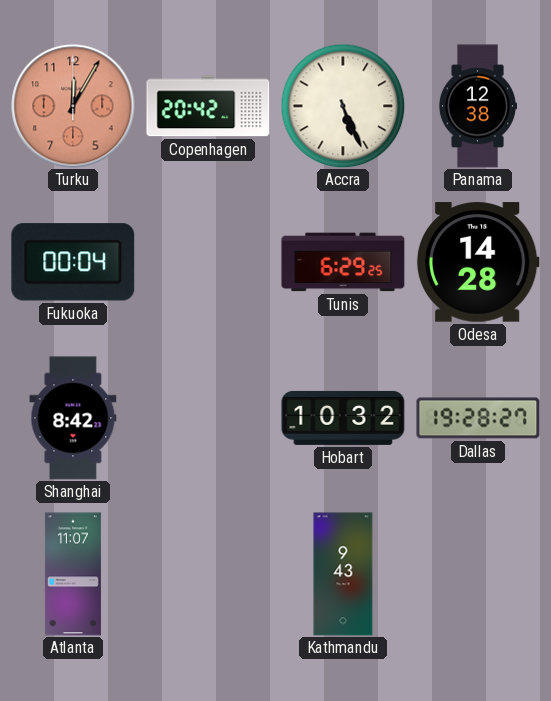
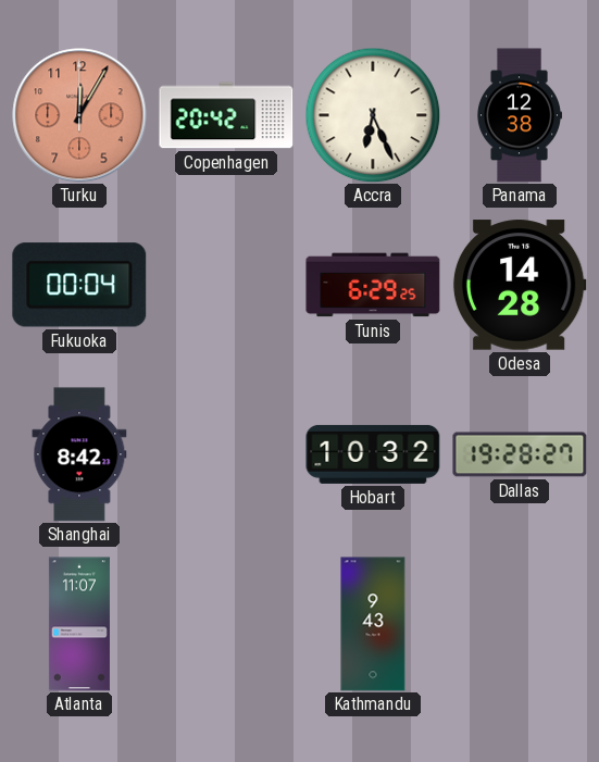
Accra: 5:26 -> 6:26
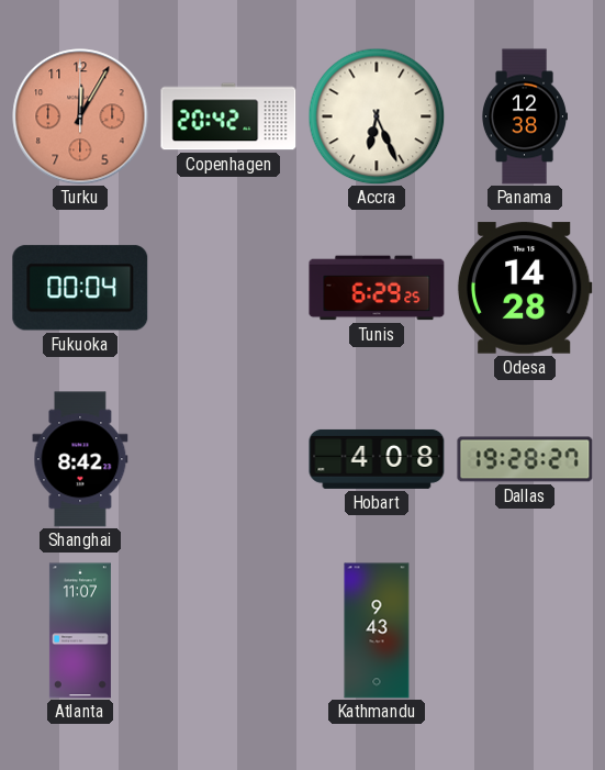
Hobart: 10:32 -> 4:08
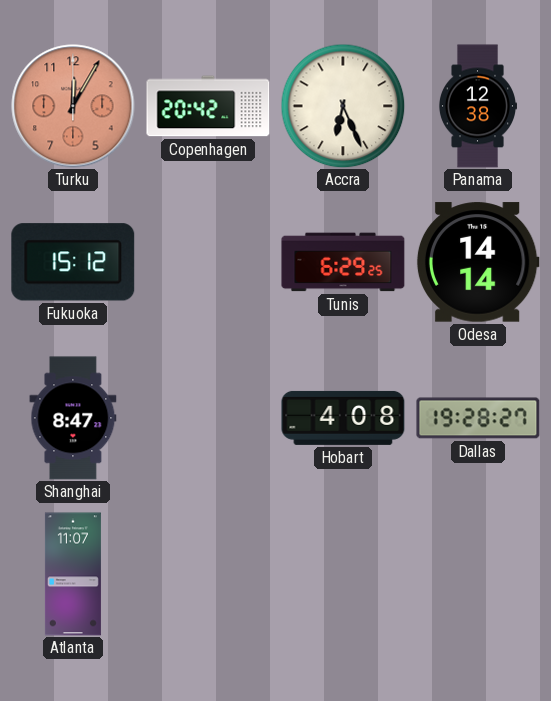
Fukuoka: 00:04 -> 15:12
Odesa: 14:28 -> 14:14
Shanghai: 8:42 -> 8:47
Kathmandu: 9:43 -> none
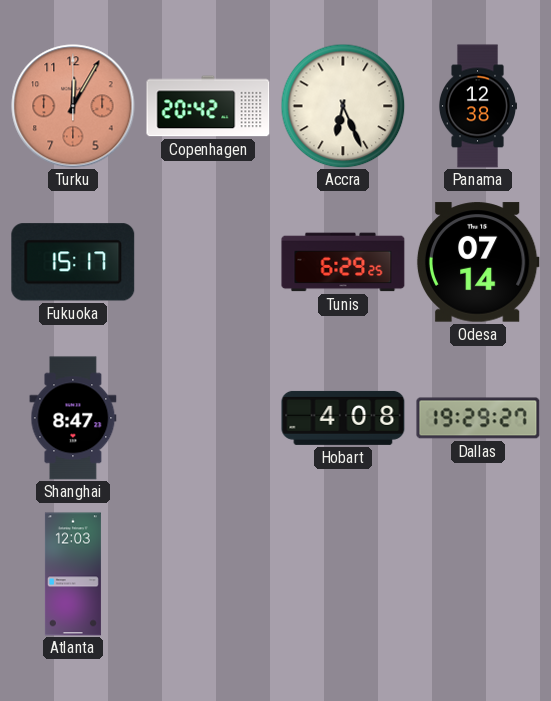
Fukuoka: 15:12 -> 15:17
Odesa: 14:14 -> 07:14
Dallas: 19:28 -> 19:29
Atlanta: 11:07 -> 12:03
